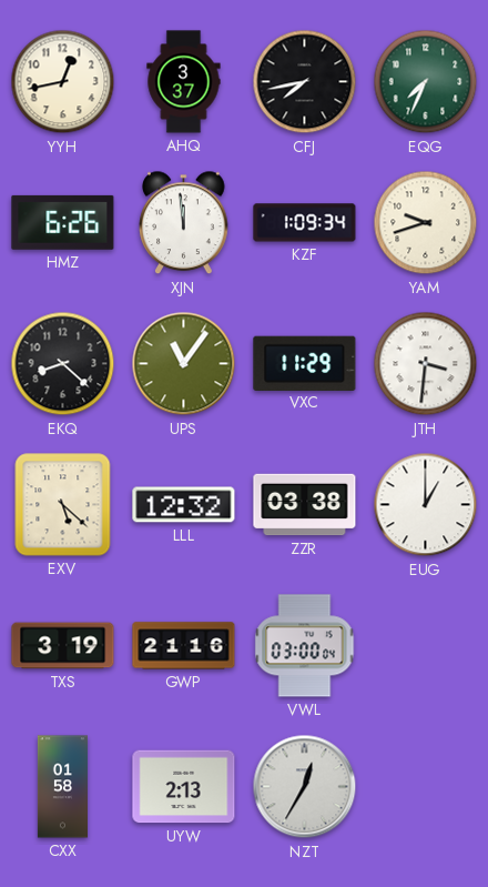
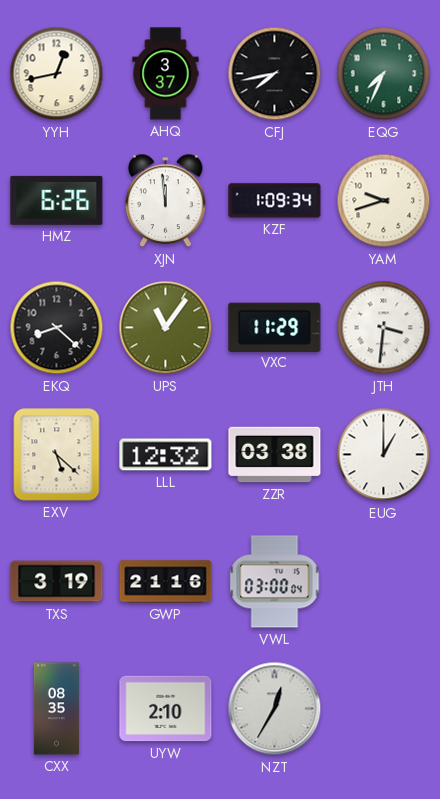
CXX: 01:58 -> 08:35
UYW: 2:13 -> 2:10
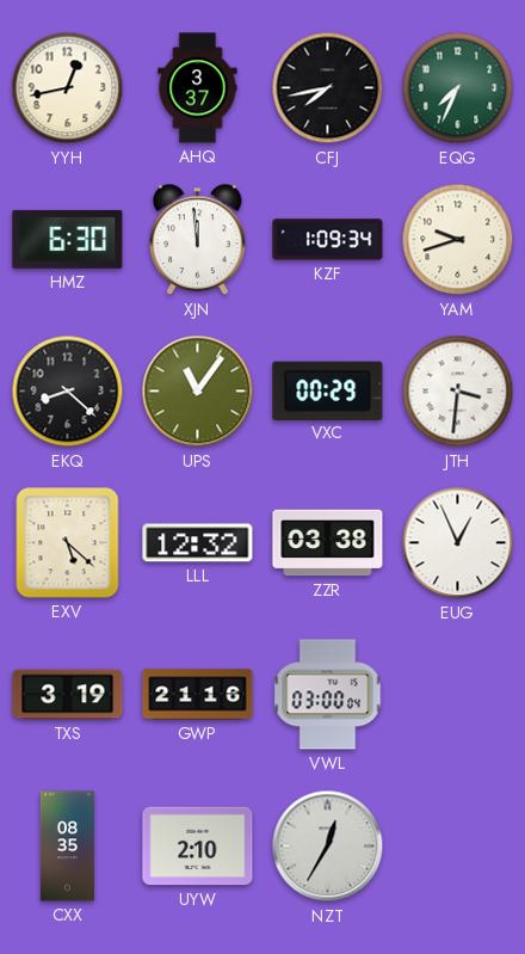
HMZ: 6:26 -> 6:30
VXC: 11:29 -> 00:29
EUG: 1:00 -> 12:56
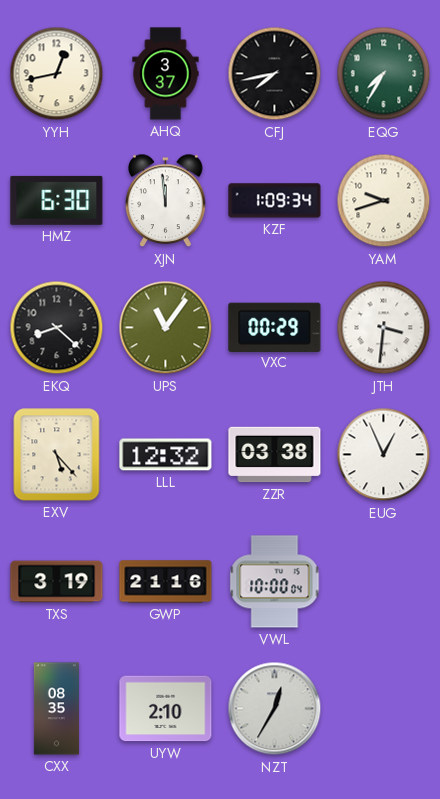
EQG: 7:34 -> 7:35
EXV: 5:22 -> 5:23
VWL: 03:00 -> 10:00
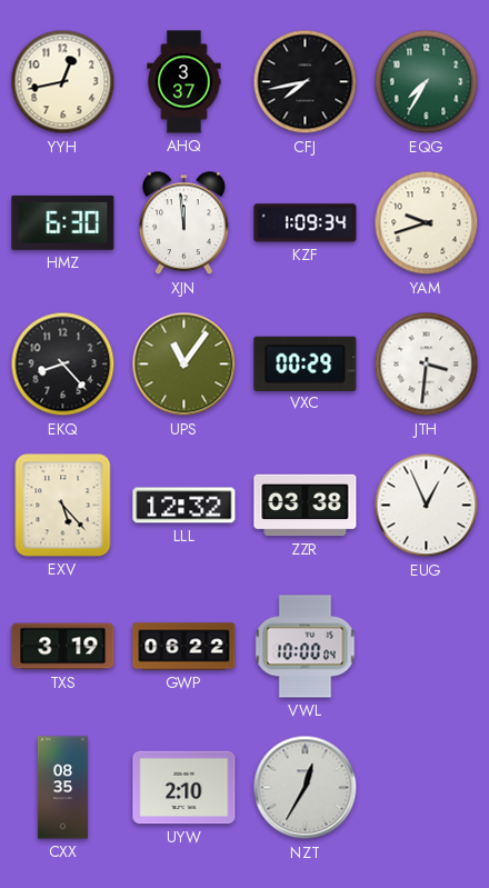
EKQ: 8:22 -> 8:23
GWP: 21:16 -> 06:22
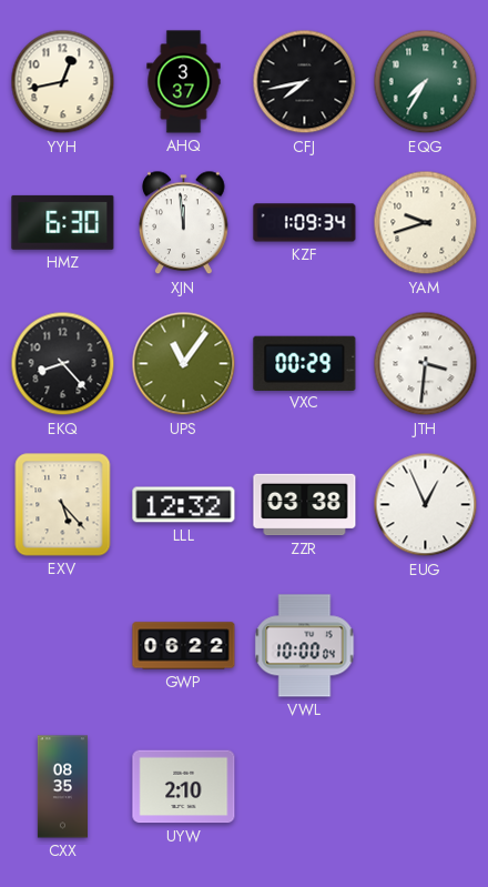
TXS: 3:19 -> none
NZT: 12:35 -> none
